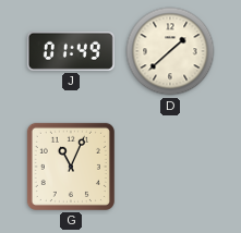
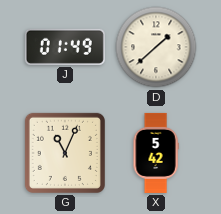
X: none -> 5:42
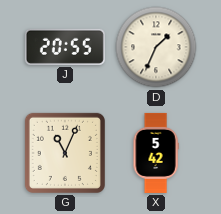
J: 01:49 -> 20:55
D: 1:38 -> 1:34
